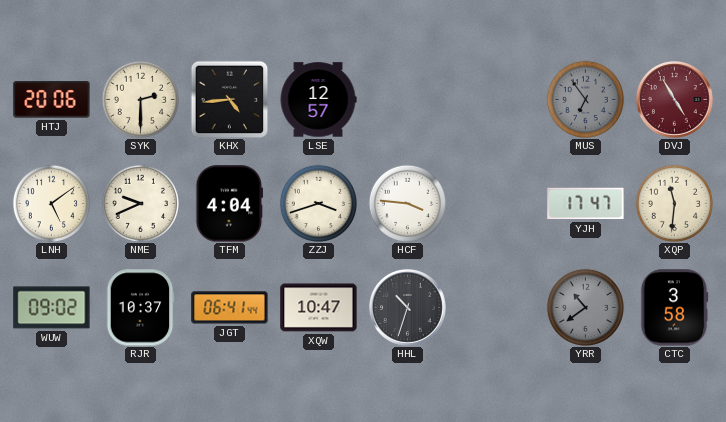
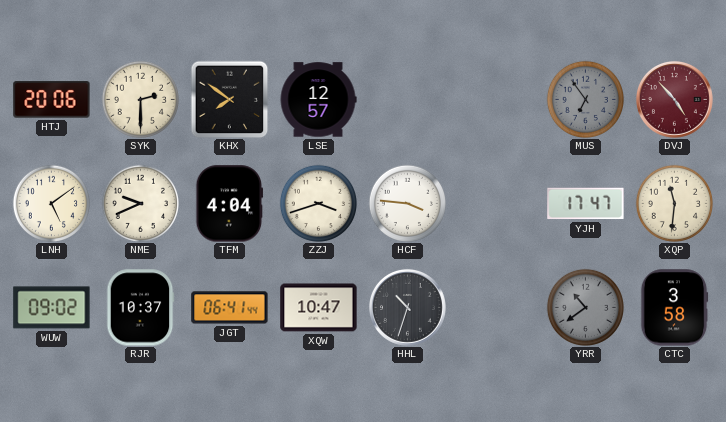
KHX: 4:44 -> 7:51
DVJ: 4:55 -> 4:53
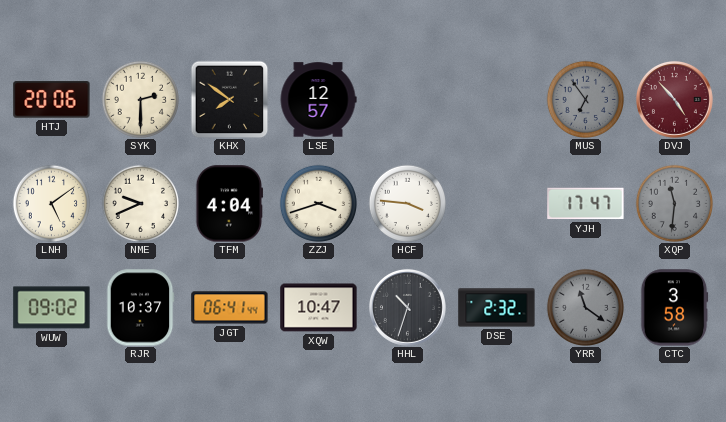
XQP dial: cream -> grey
DSE: none -> 2:32
YRR: 10:39 -> 11:21
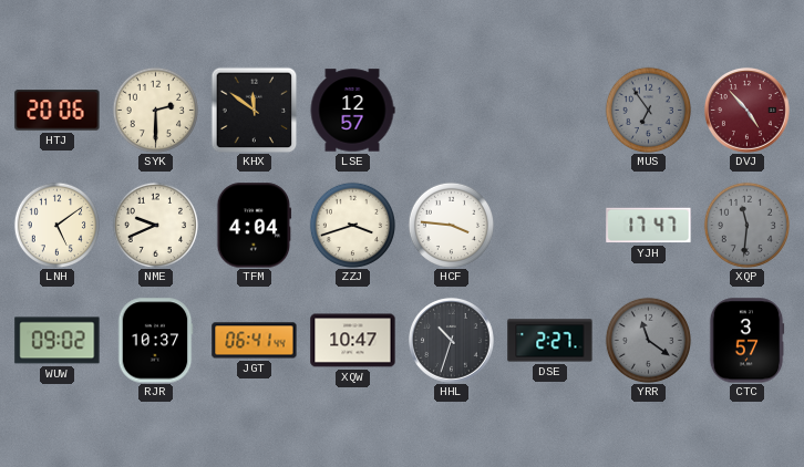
KHX: 7:51 -> 11:51
DSE: 2:32 -> 2:27
CTC: 3:58 -> 3:57
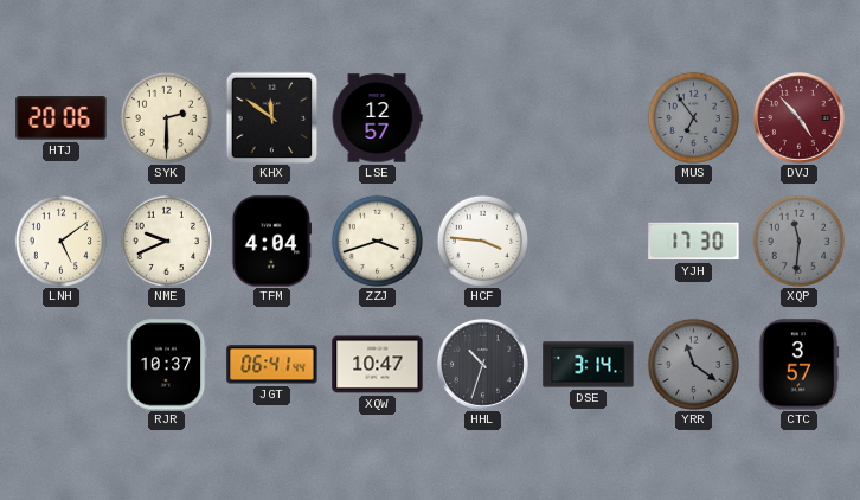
YJH: 17:47 -> 17:30
WUW: 09:02 -> none
DSE: 2:27 -> 3:14
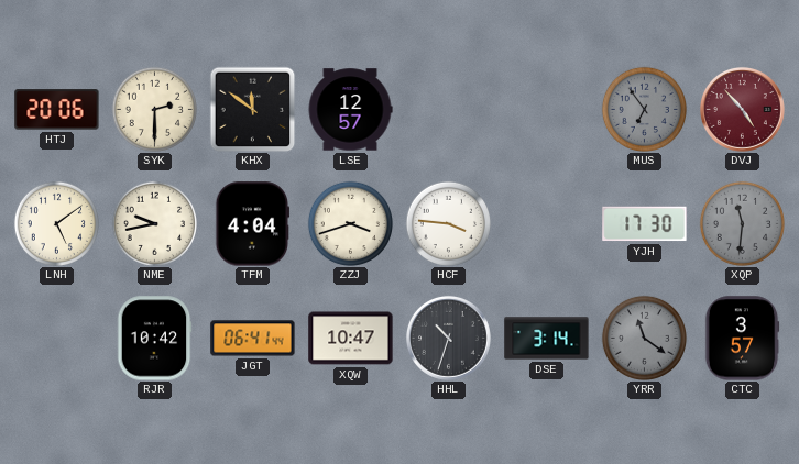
NME: 9:41 -> 9:43
RJR: 10:37 -> 10:42
